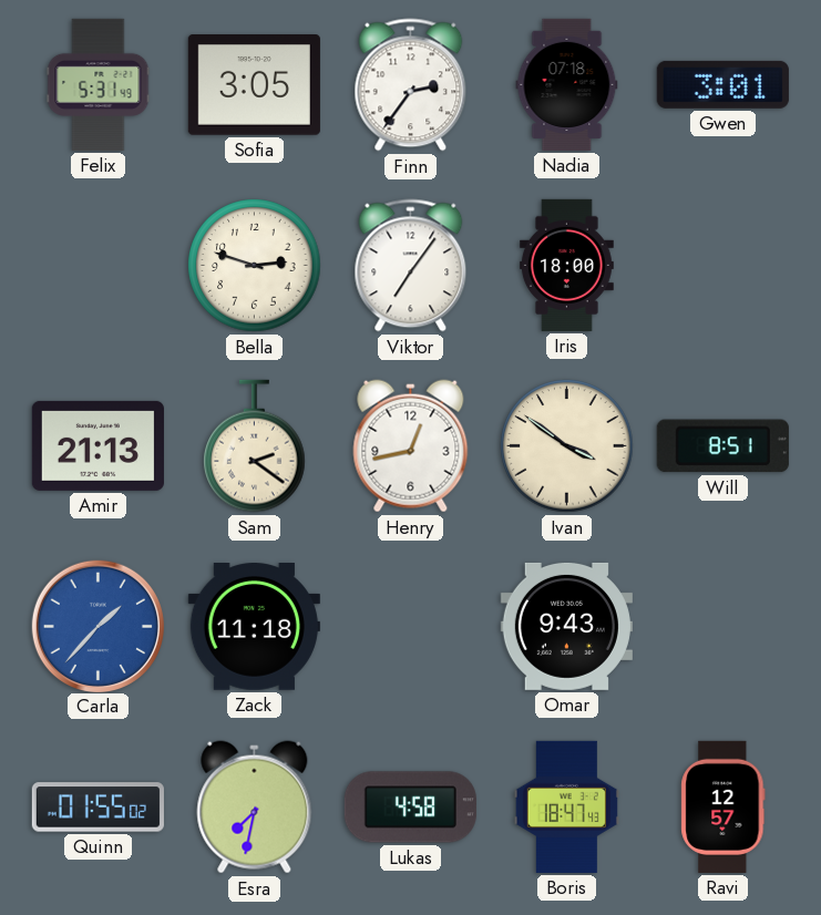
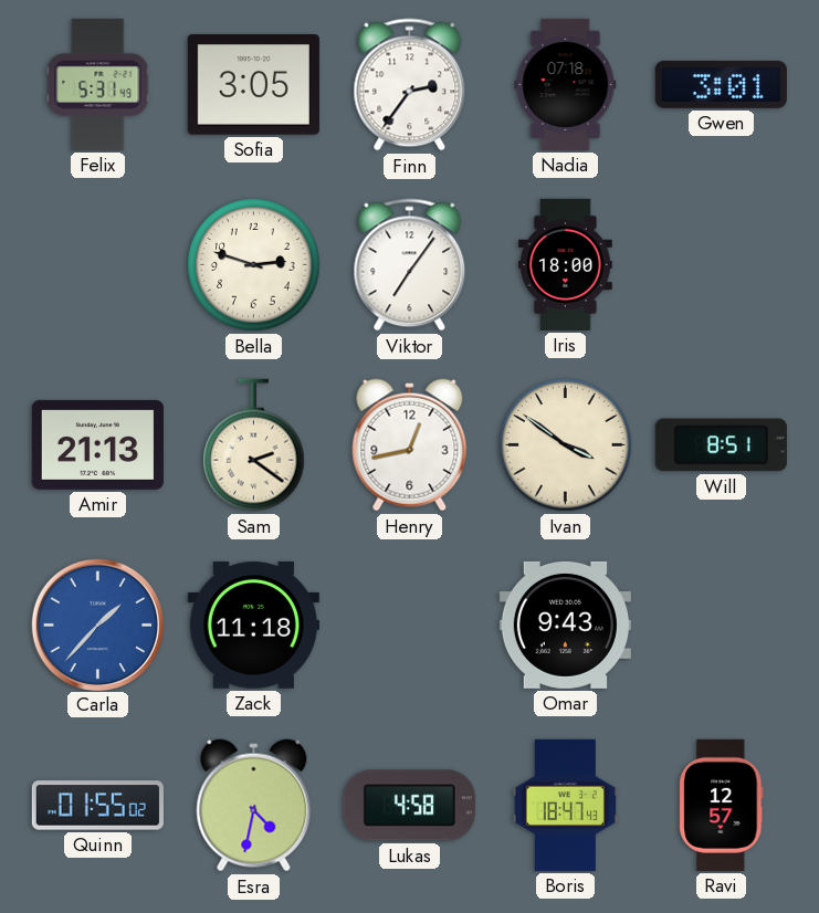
Esra: 7:32 -> 4:32
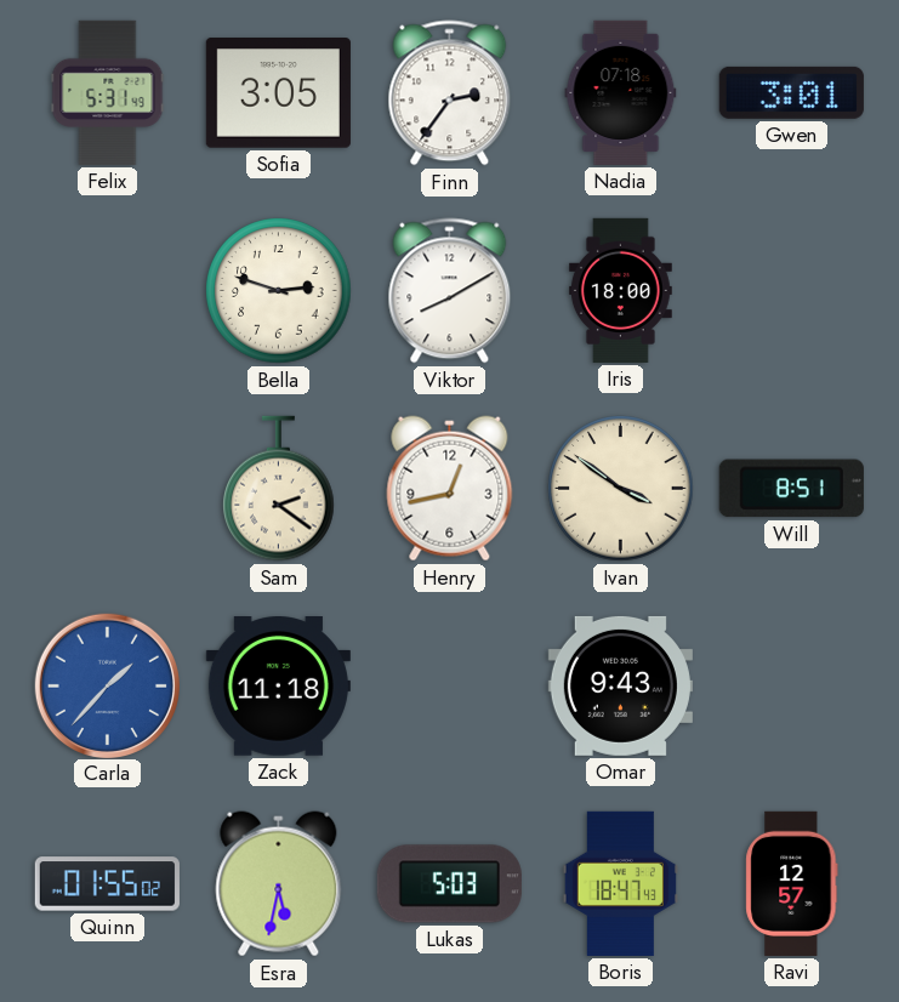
Viktor: 7:06 -> 8:10
Amir: 21:13 -> none
Esra: 4:32 -> 5:32
Lukas: 4:58 -> 5:03
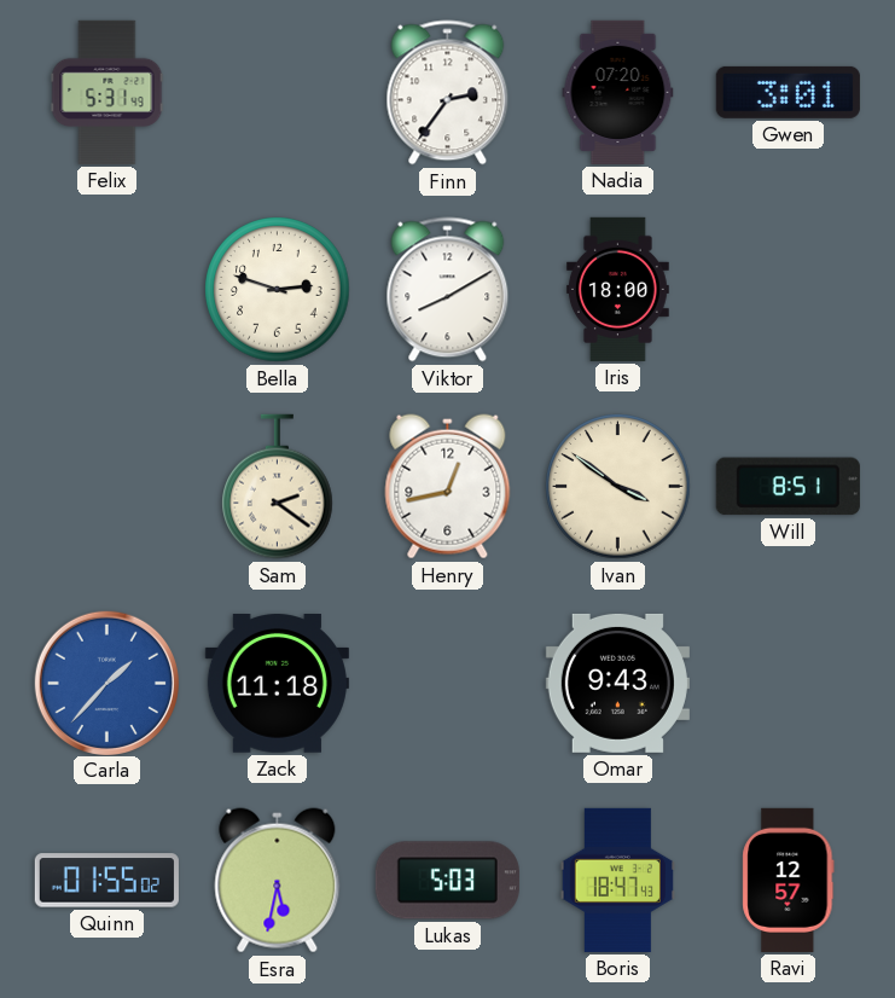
Sofia: 3:05 -> none
Nadia: 07:18 -> 07:20
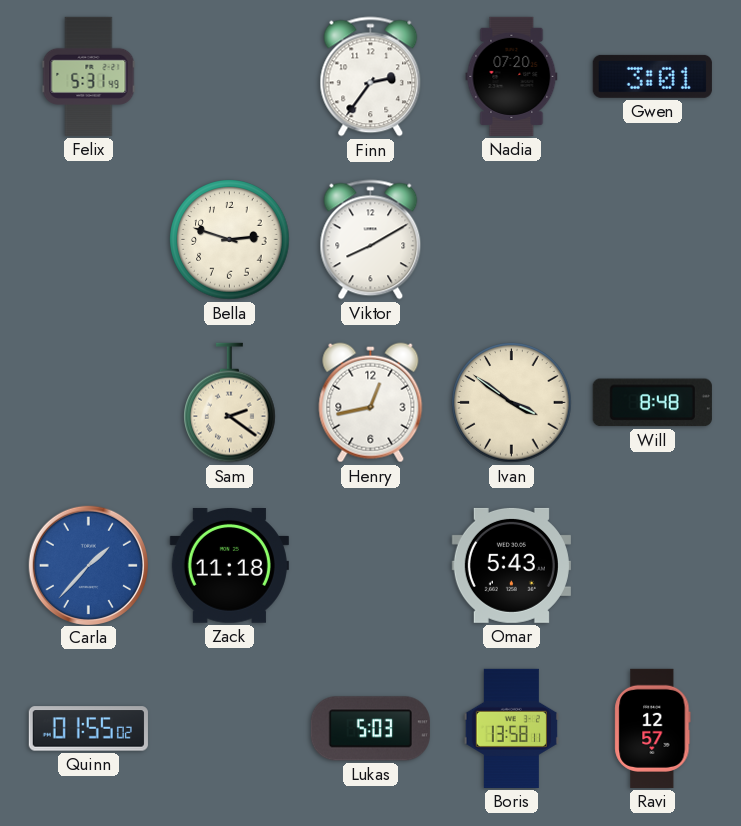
Iris: 18:00 -> none
Will: 8:51 -> 8:48
Omar: 9:43 -> 5:43
Esra: 5:32 -> none
Boris: 18:47 -> 13:58
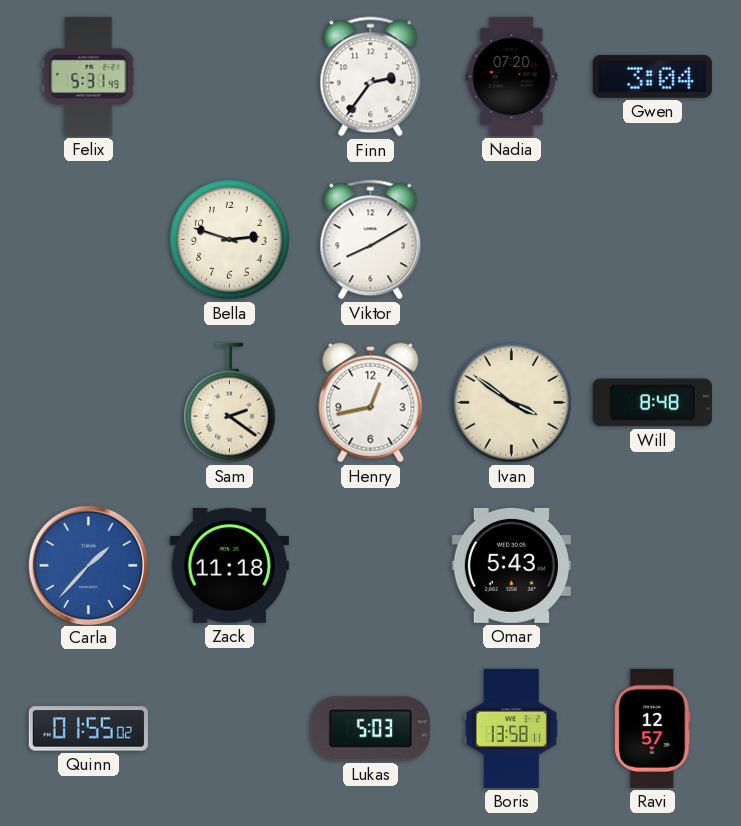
Gwen: 3:01 -> 3:04
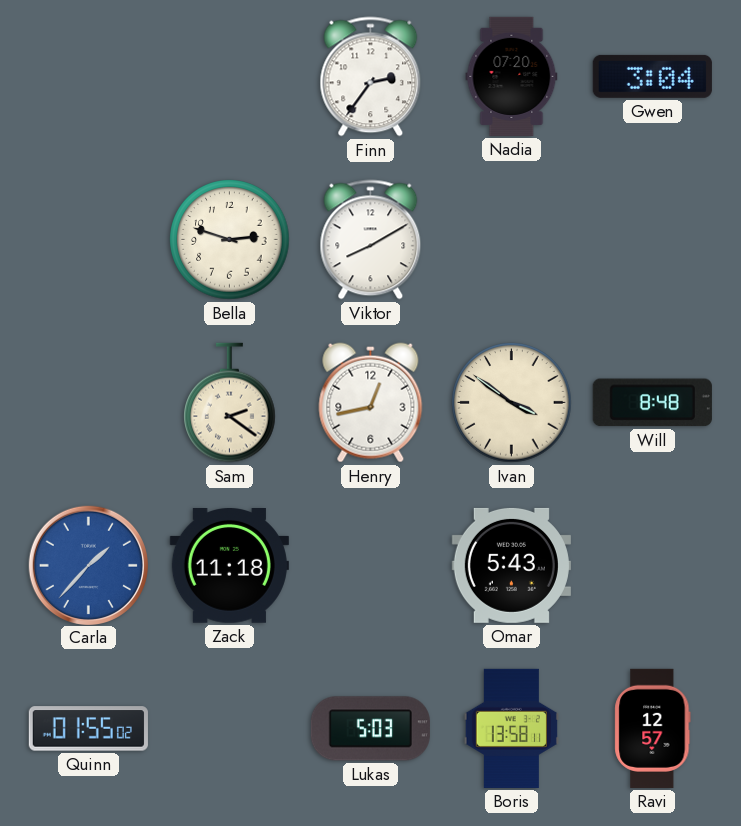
Felix: 5:31 -> none
